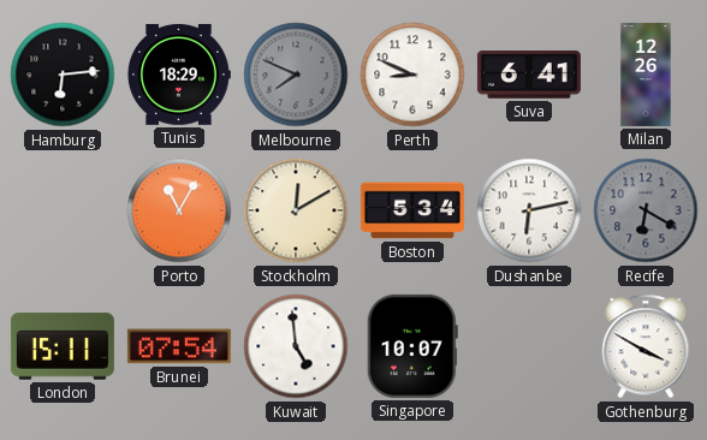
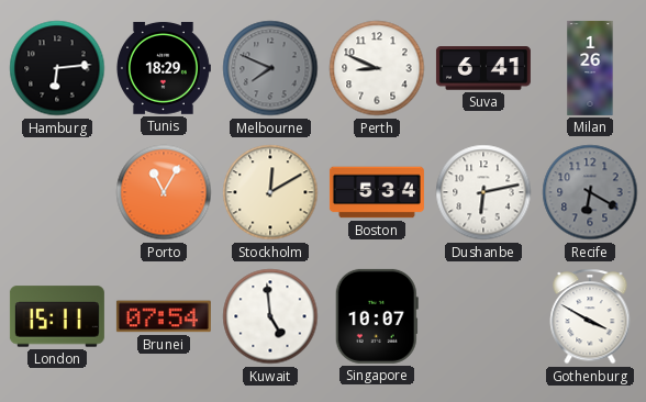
Milan: 12:26 -> 1:26
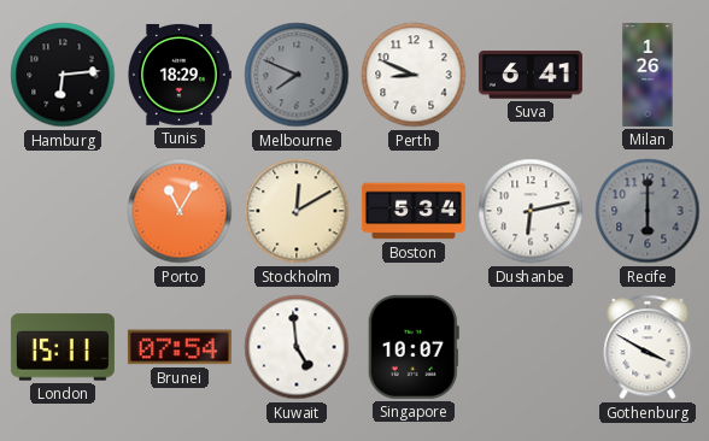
Recife: 6:20 -> 6:00
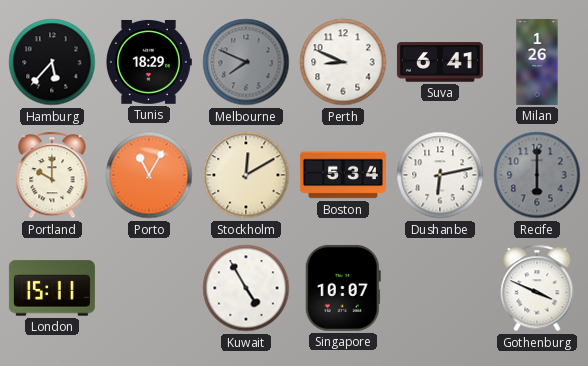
Hamburg: 6:14 -> 5:37
Portland: none -> 10:00
Brunei: 07:54 -> none
Kuwait: 4:59 -> 4:55
Gothenburg: 3:50 -> 3:49
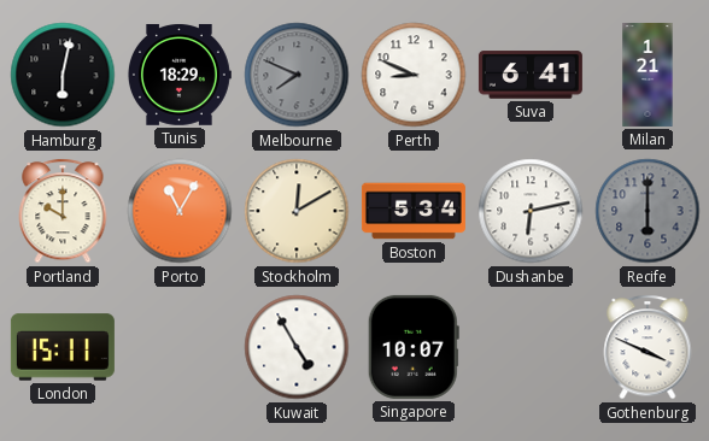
Hamburg: 5:37 -> 6:02
Milan: 1:26 -> 1:21
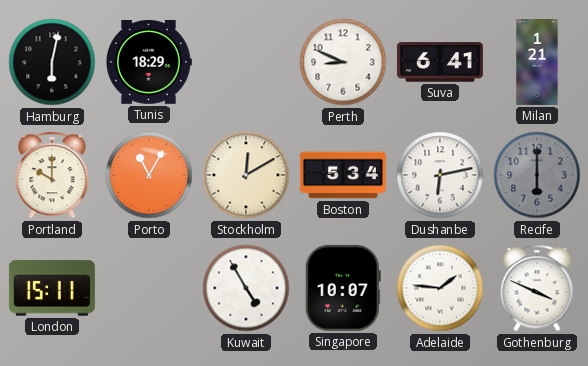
Melbourne: 7:49 -> none
Adelaide: none -> 1:46
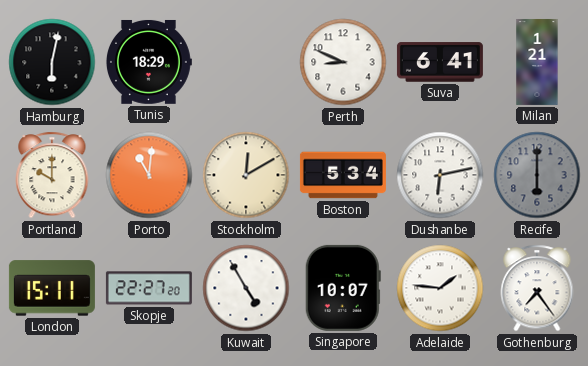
Porto: 11:05 -> 11:01
Skopje: none -> 22:27
Gothenburg: 3:49 -> 7:24
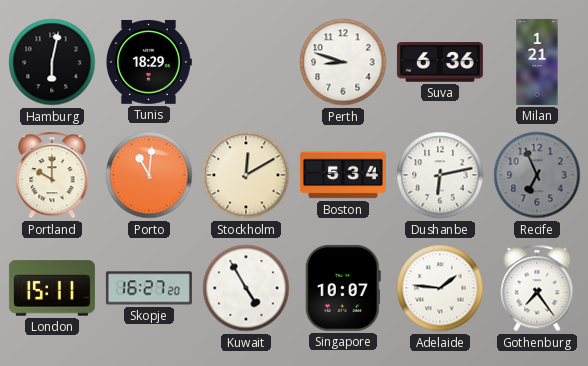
Perth: 8:49 -> 8:48
Suva: 6:41 -> 6:36
Recife: 6:00 -> 6:56
Skopje: 22:27 -> 16:27
